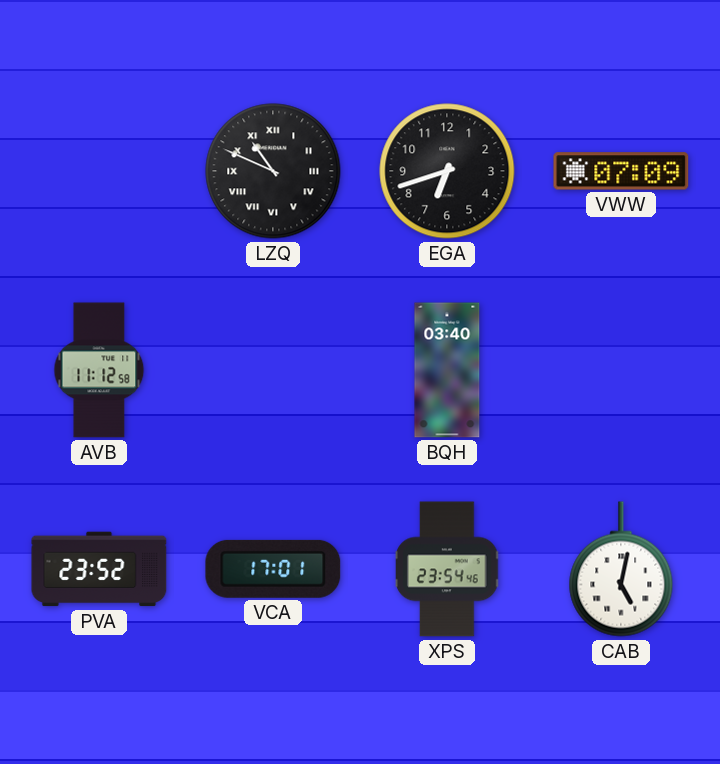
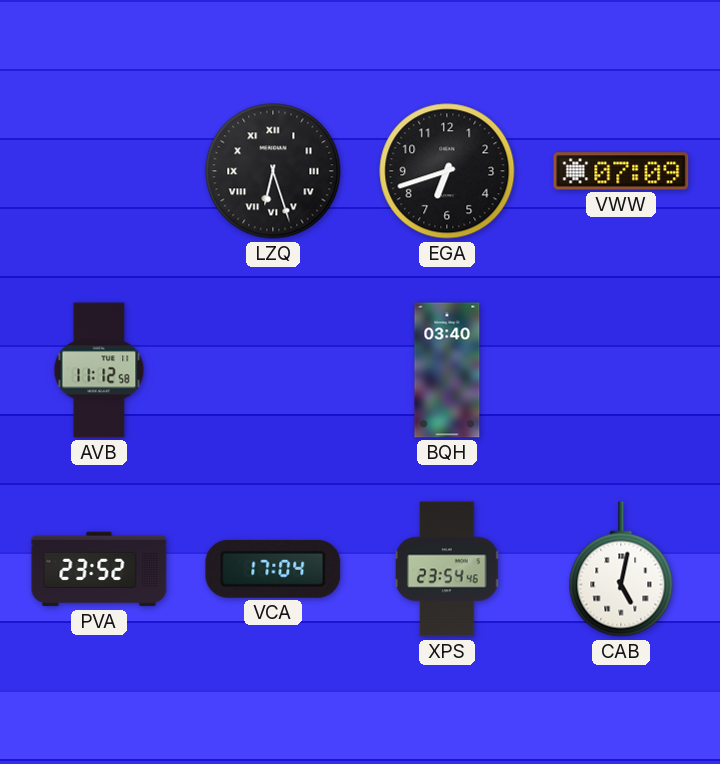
LZQ: 10:49 -> 6:27
VCA: 17:01 -> 17:04
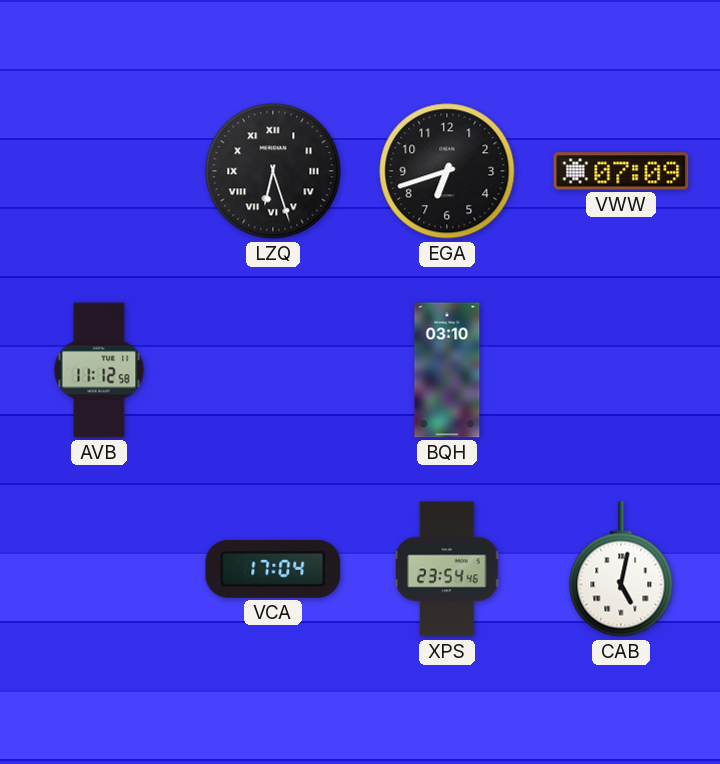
BQH: 03:40 -> 03:10
PVA: 23:52 -> none
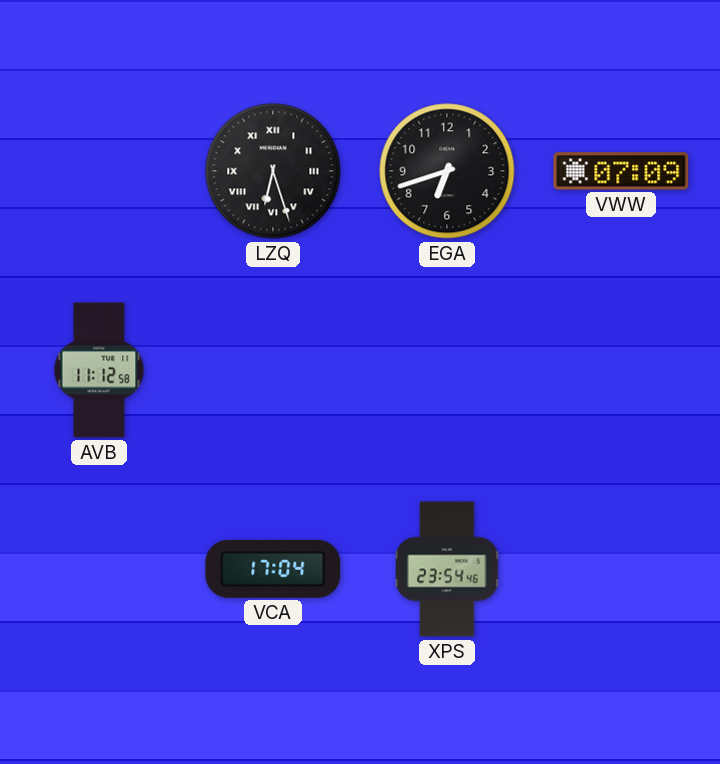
BQH: 03:10 -> none
CAB: 5:02 -> none
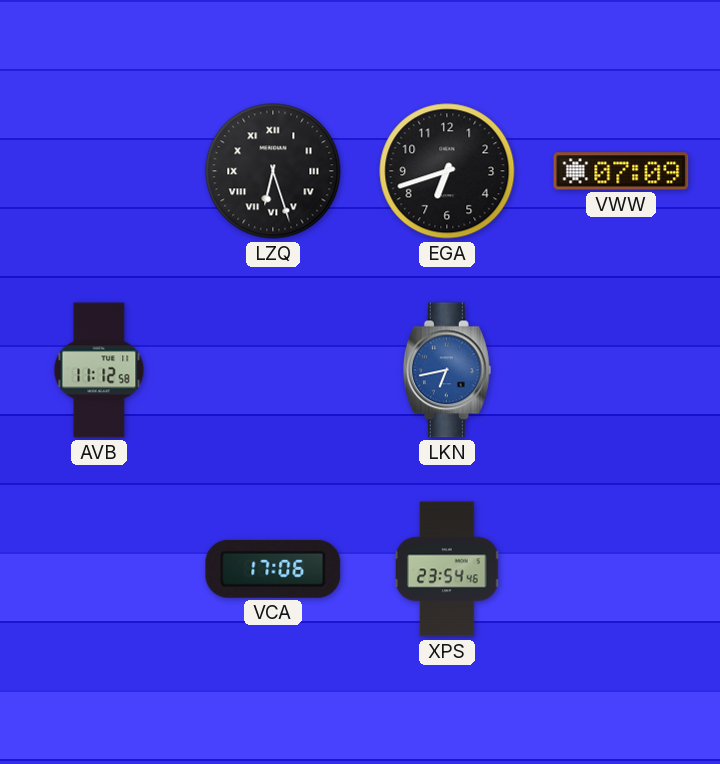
LKN: none -> 6:43
VCA: 17:04 -> 17:06
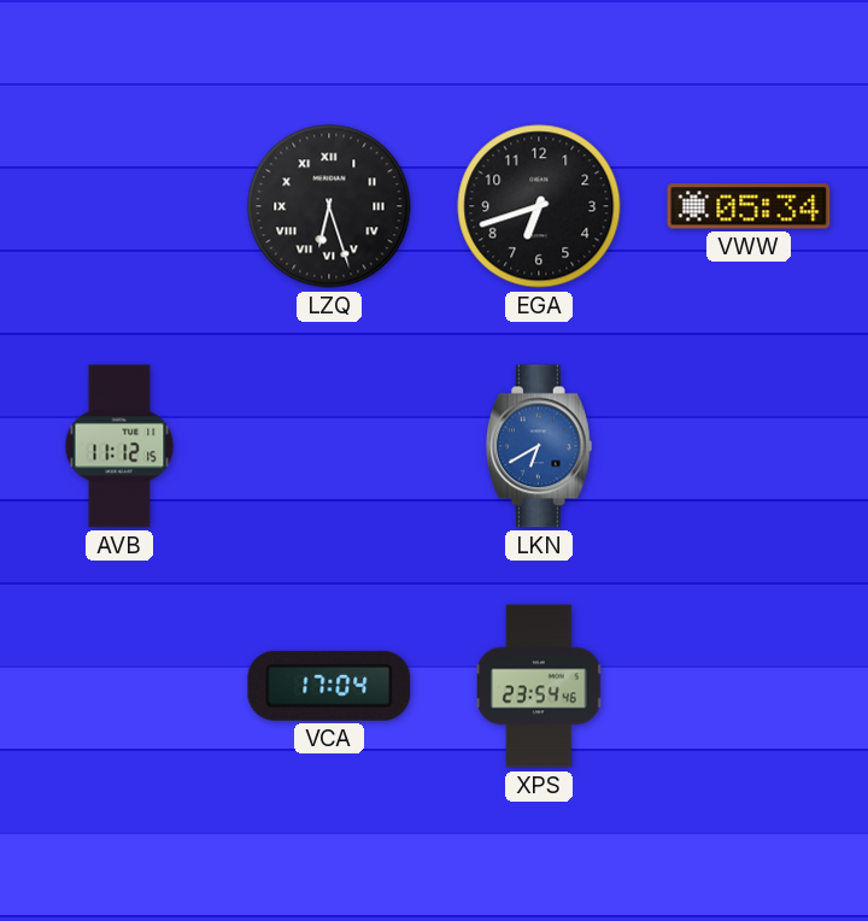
VWW: 07:09 -> 05:34
AVB: 11:12:58 -> 11:12:15
LKN: 6:43 -> 6:40
VCA: 17:06 -> 17:04
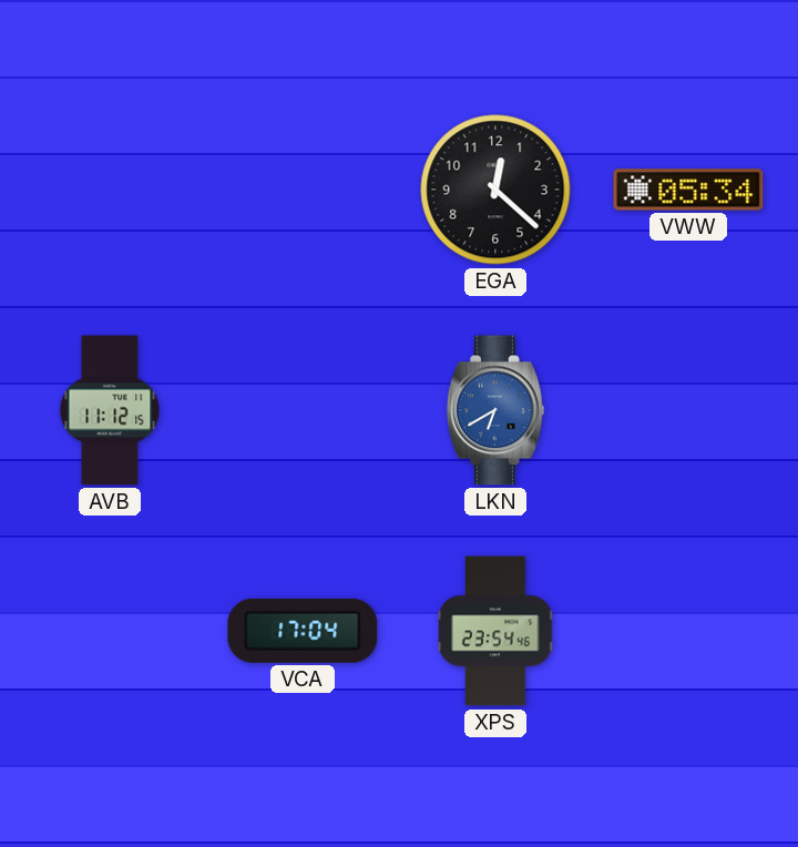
LZQ: 6:27 -> none
EGA: 6:42 -> 12:22
